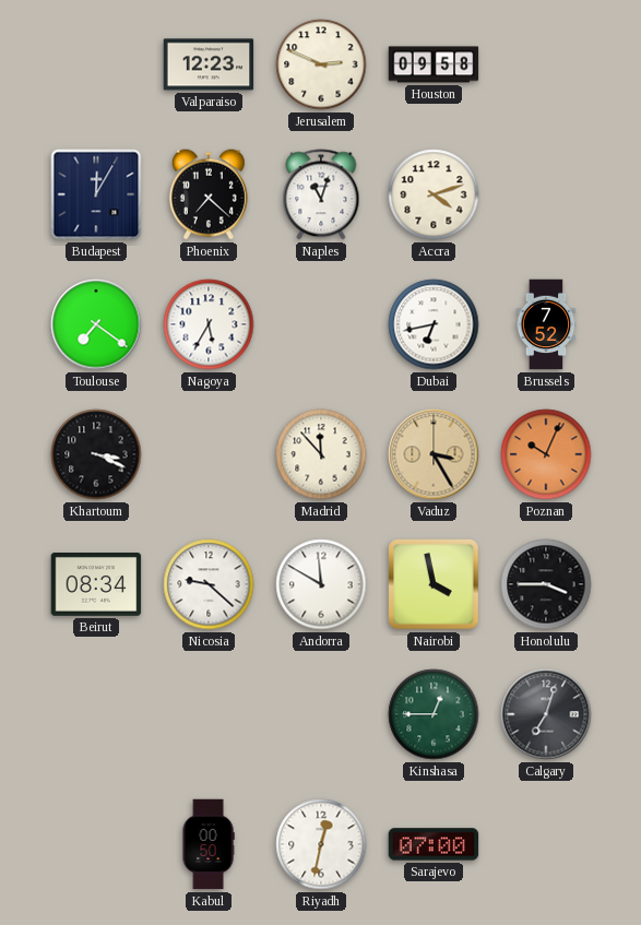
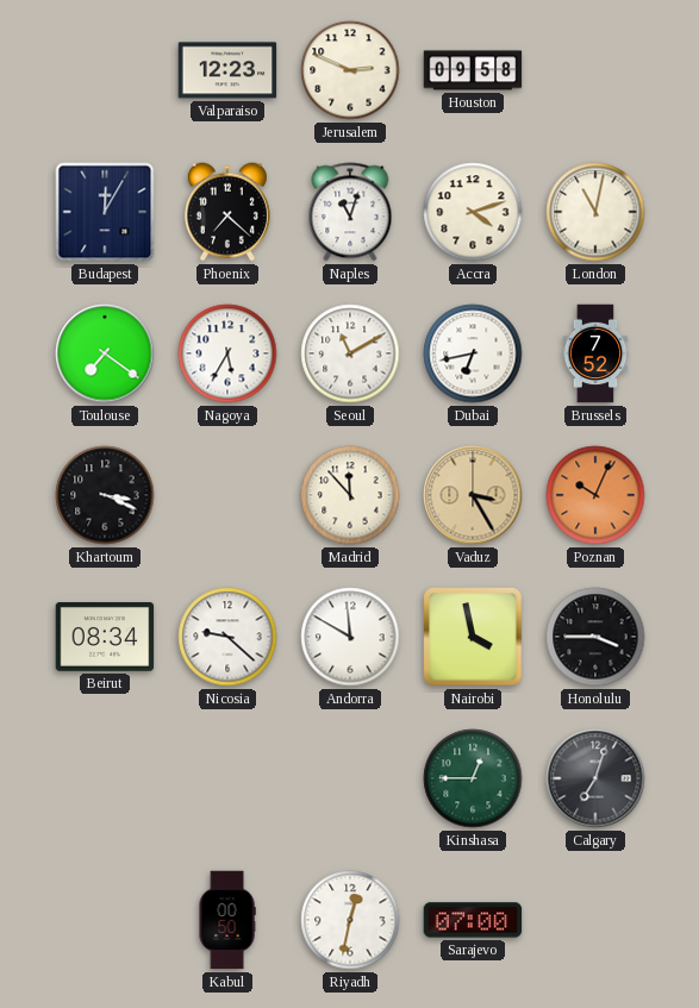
London: none -> 11:02
Seoul: none -> 11:10
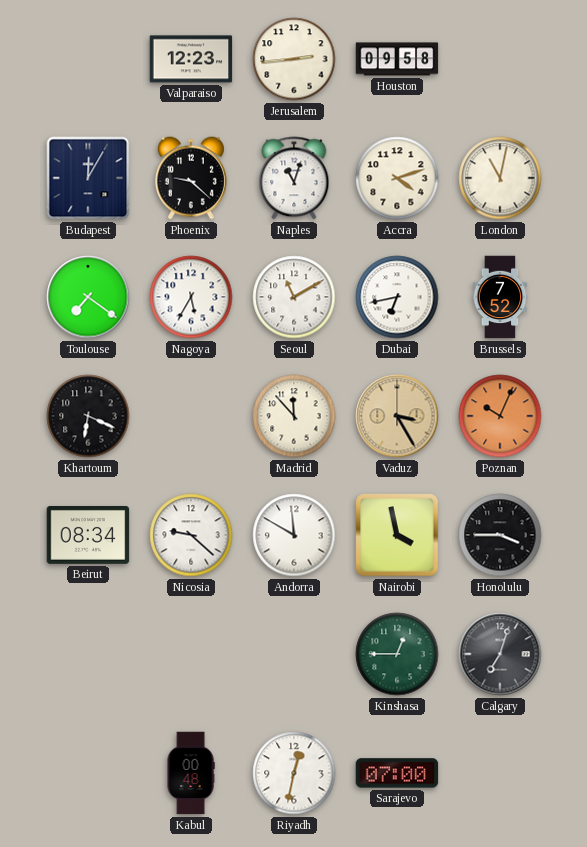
Jerusalem: 2:49 -> 2:44
Phoenix: 7:22 -> 9:22
Khartoum: 3:19 -> 6:19
Kabul: 00:50 -> 00:48
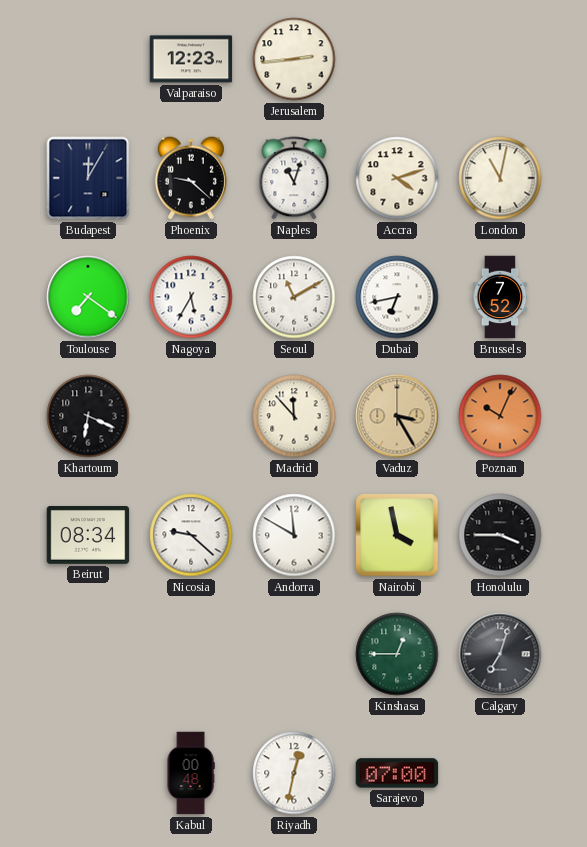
Houston: 09:58 -> none
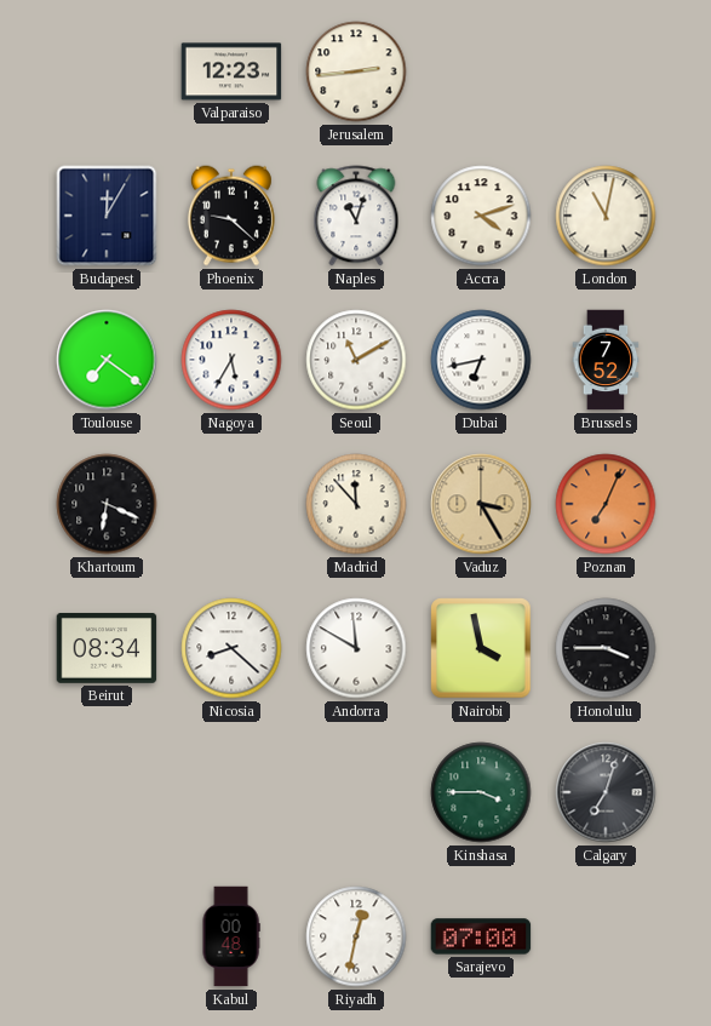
Poznan: 10:04 -> 7:04
Nicosia: 9:22 -> 8:22
Kinshasa: 12:45 -> 3:45
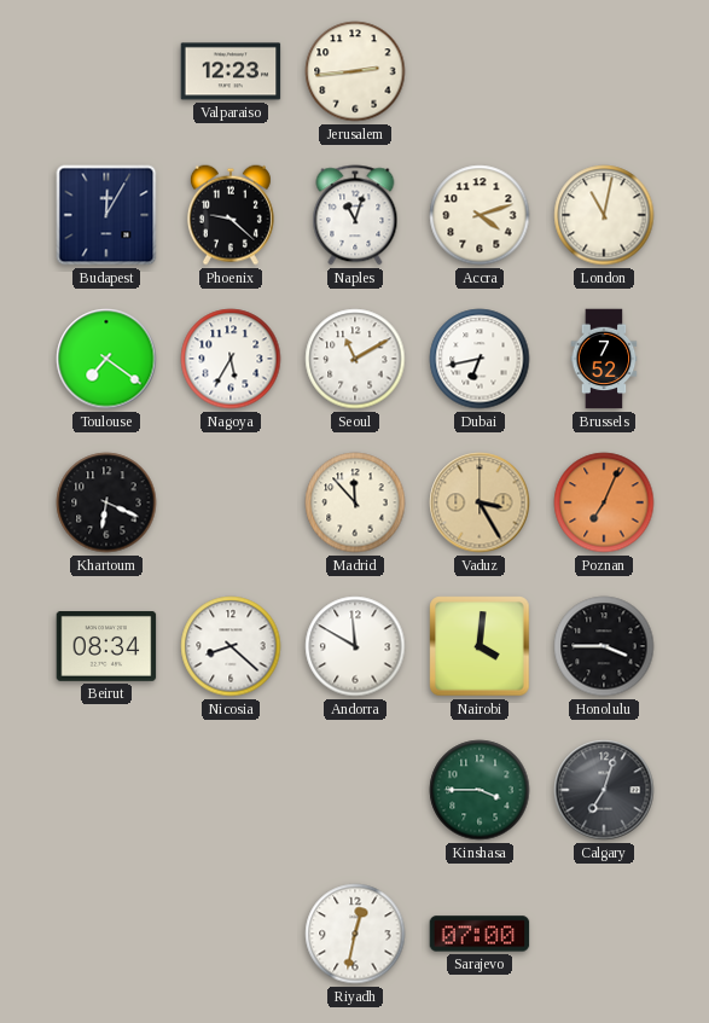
Nairobi: 3:58 -> 4:01
Kabul: 00:48 -> none
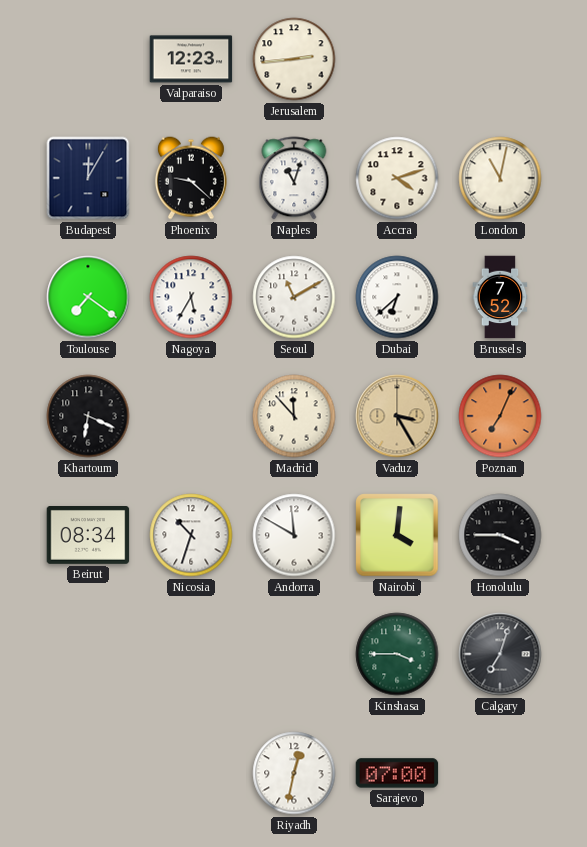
Dubai: 6:43 -> 6:38
Nicosia: 8:22 -> 10:33
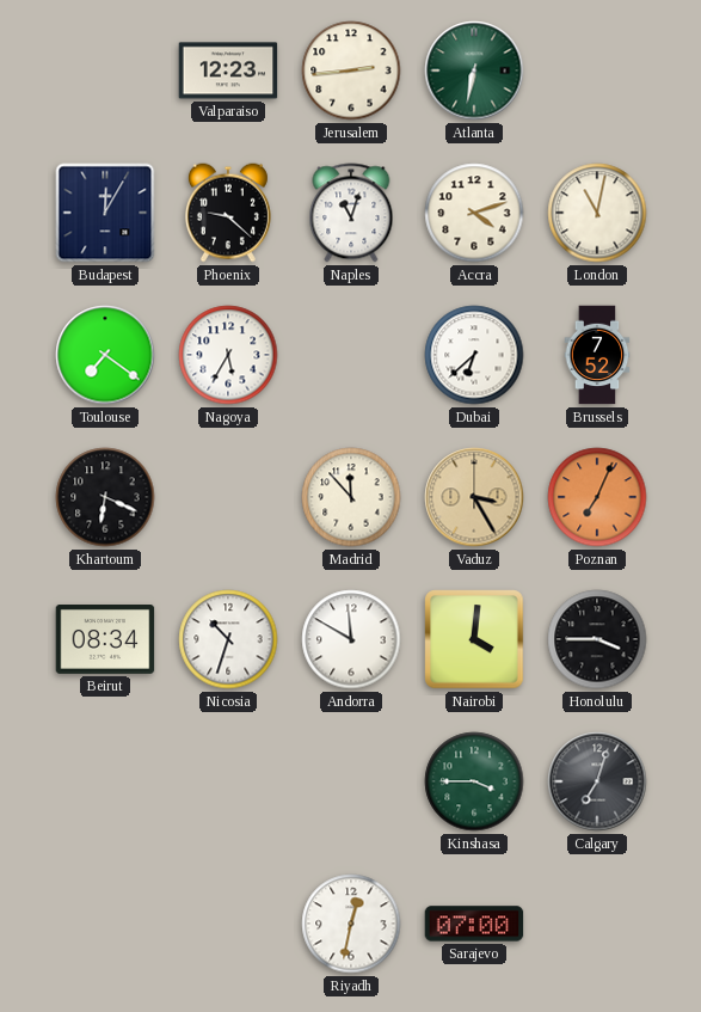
Atlanta: none -> 6:32
Seoul: 11:10 -> none
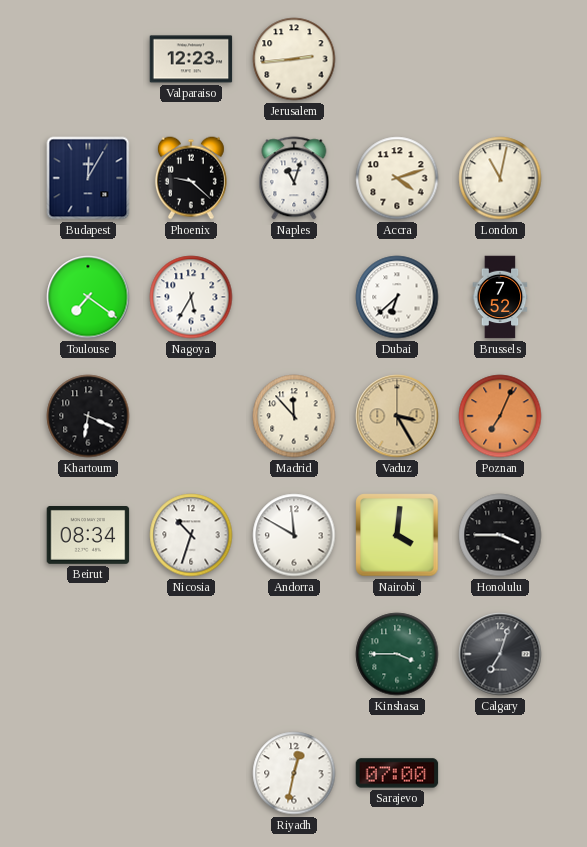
Atlanta: 6:32 -> none
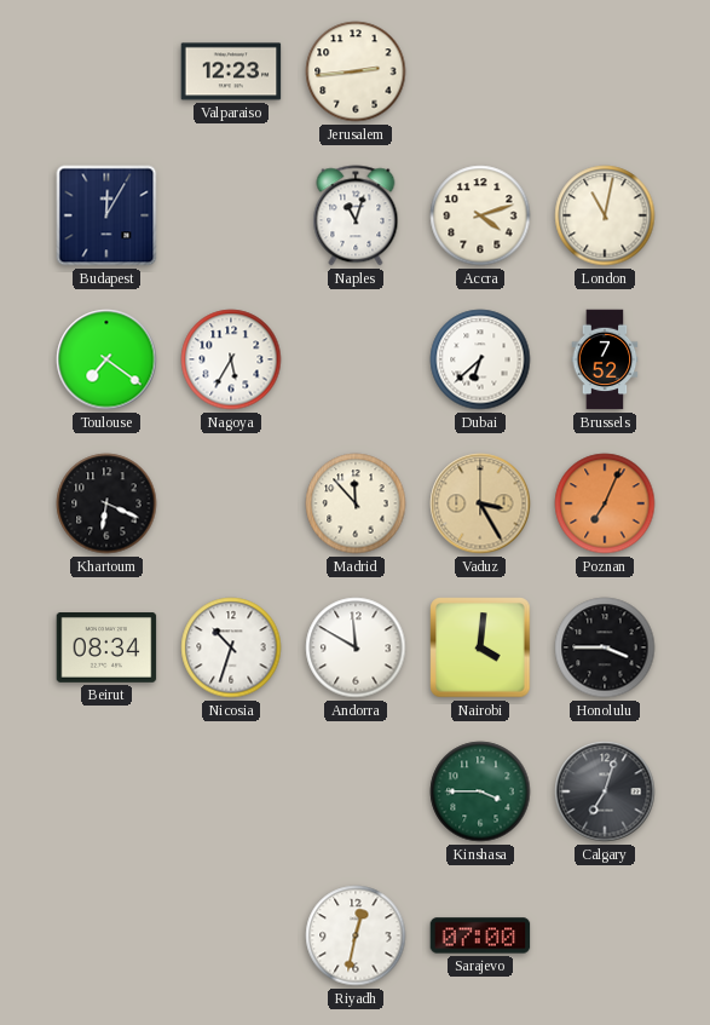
Phoenix: 9:22 -> none
